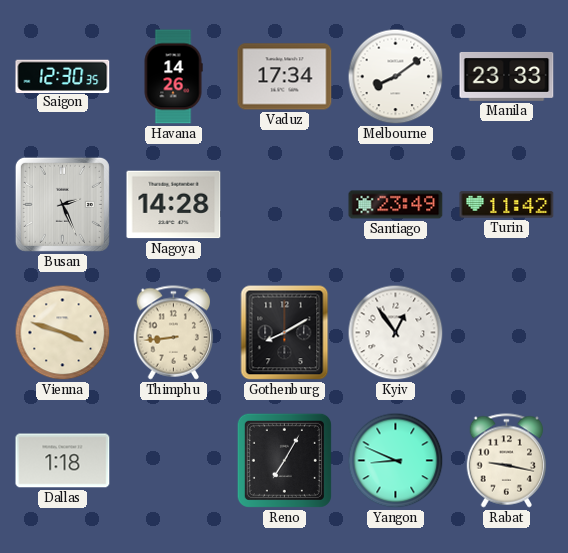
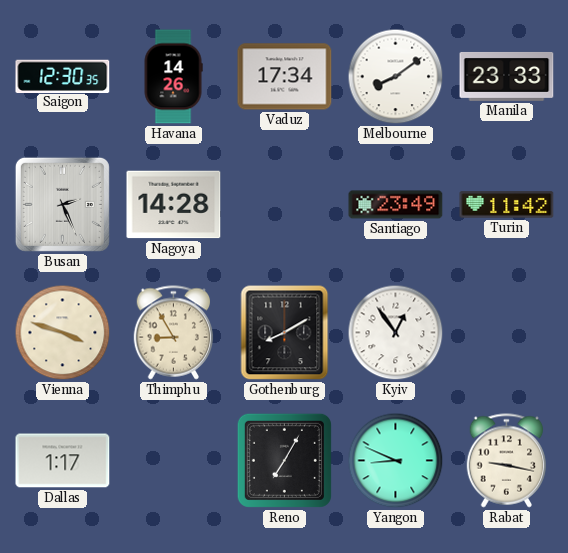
Thimphu: 8:44 -> 8:55
Dallas: 1:18 -> 1:17
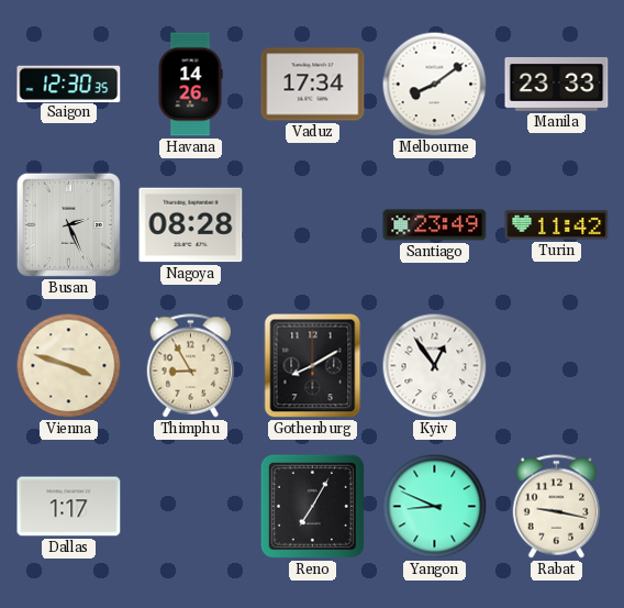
Nagoya: 14:28 -> 08:28
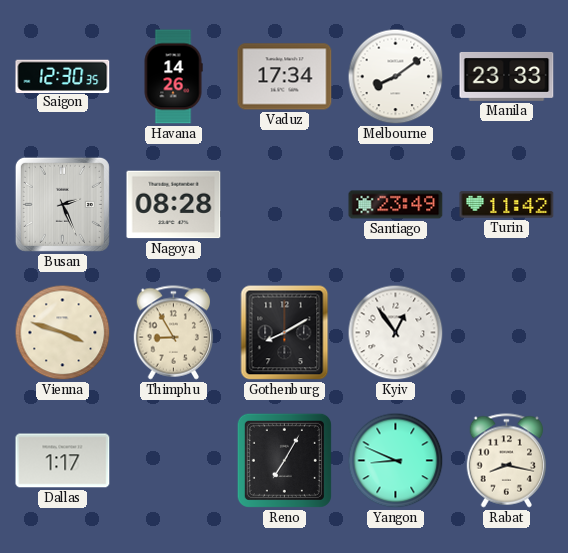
Rabat: 9:17 -> 8:17
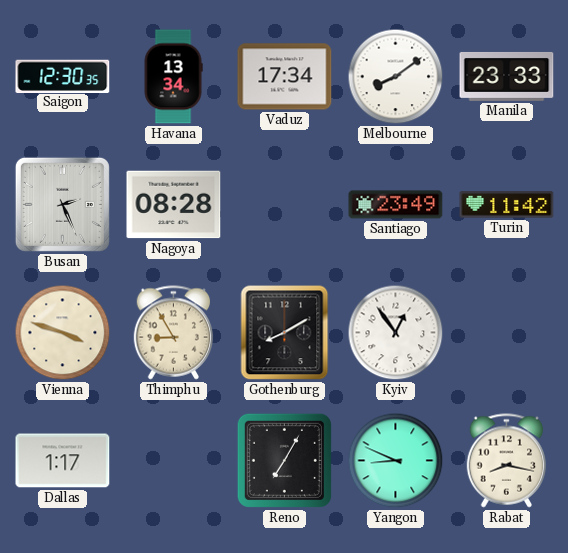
Havana: 14:26 -> 13:34
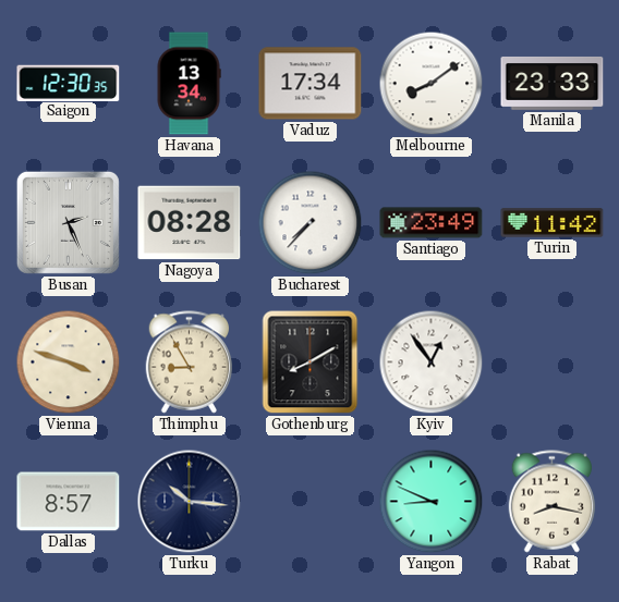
Bucharest: none -> 7:37
Dallas: 1:17 -> 8:57
Turku: none -> 10:16
Reno: 7:05 -> none
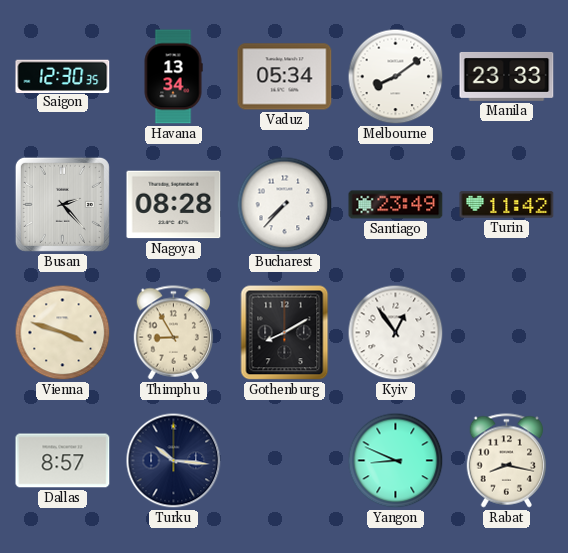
Vaduz: 17:34 -> 05:34
Busan: 2:26 -> 2:23
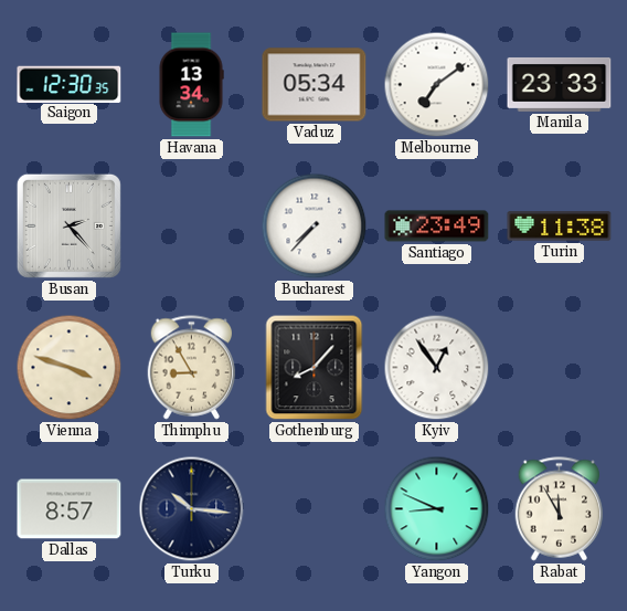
Melbourne: 8:09 -> 7:09
Nagoya: 08:28 -> none
Turin: 11:42 -> 11:38
Gothenburg: 8:10 -> 8:07
Rabat: 8:17 -> 11:55
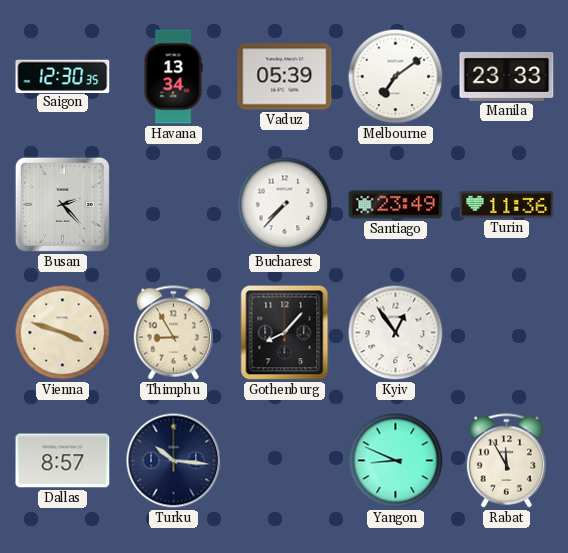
Vaduz: 05:34 -> 05:39
Turin: 11:38 -> 11:36
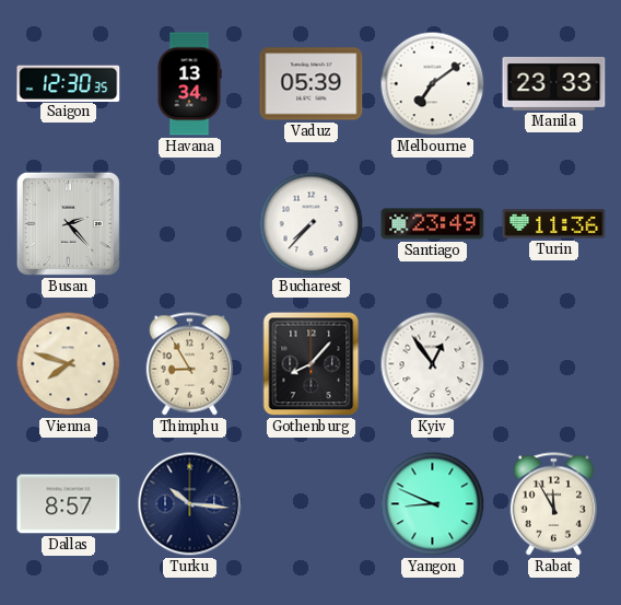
Vienna: 3:48 -> 7:48
